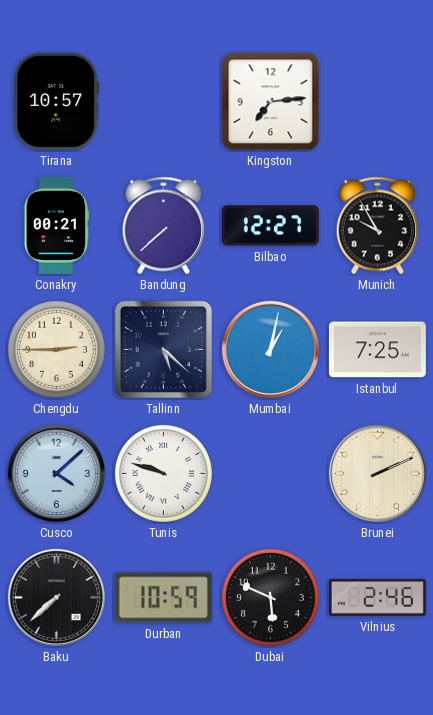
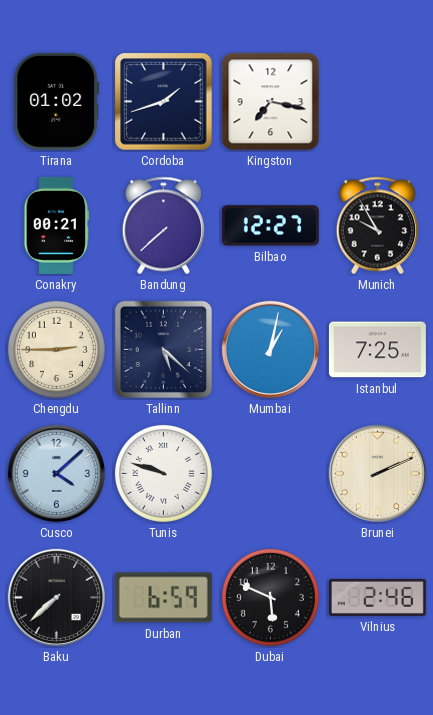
Tirana: 10:57 -> 01:02
Cordoba: none -> 1:42
Kingston: 7:14 -> 7:17
Durban: 10:59 -> 6:59
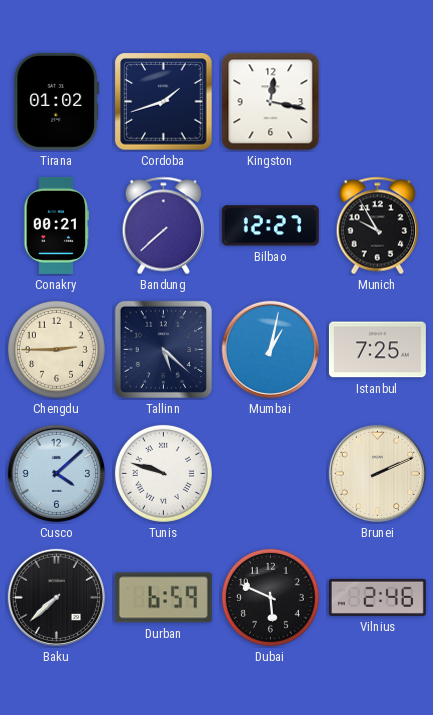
Kingston: 7:17 -> 12:17
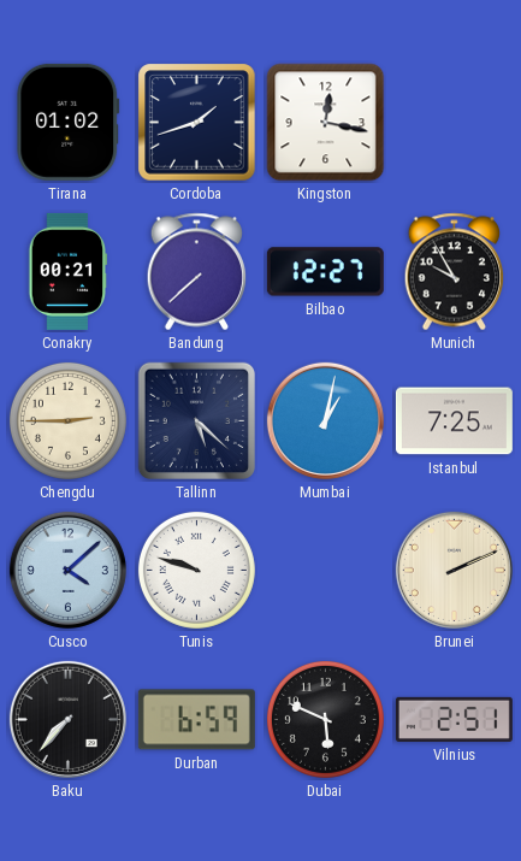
Baku: 7:38 -> 7:37
Vilnius: 2:46 -> 2:51
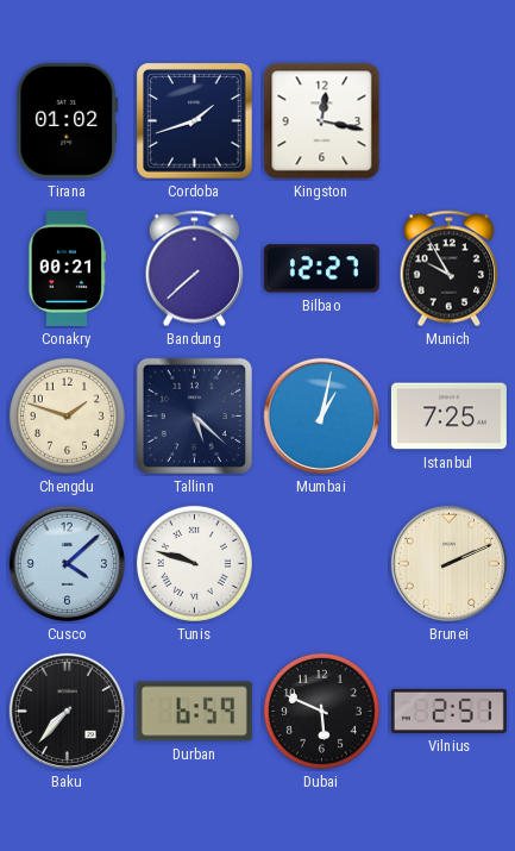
Chengdu: 2:45 -> 1:48
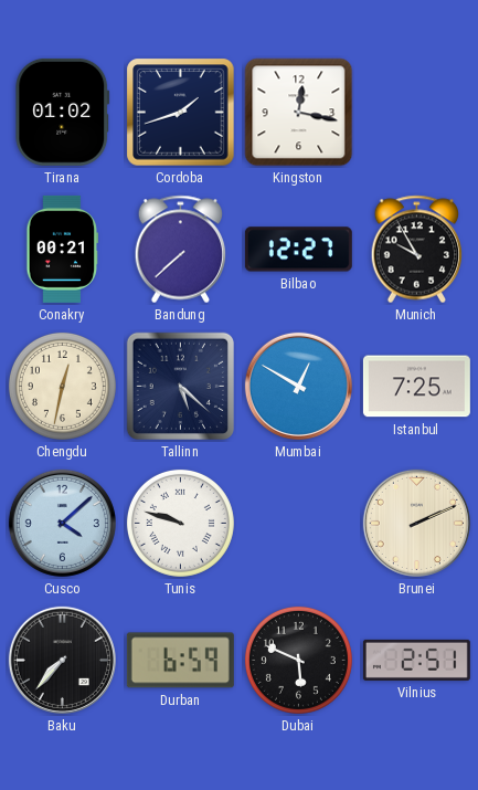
Chengdu: 1:48 -> 12:32
Mumbai: 1:02 -> 12:50
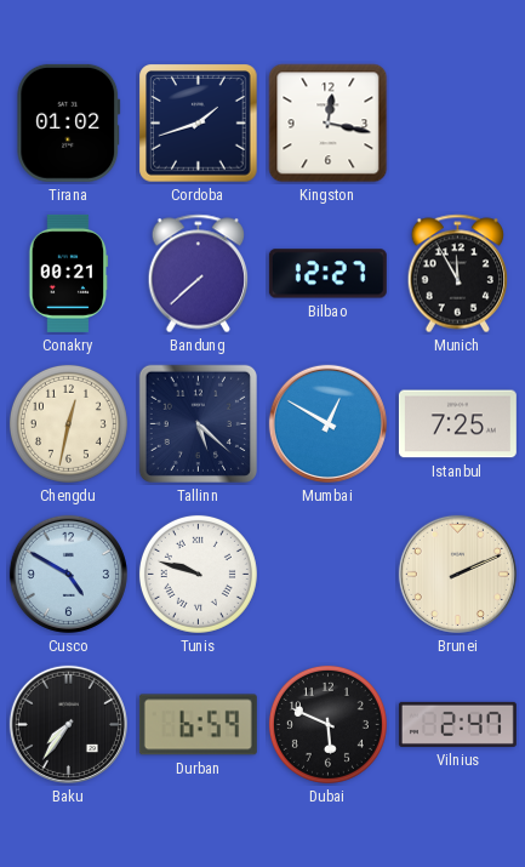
Munich: 9:55 -> 11:55
Cusco: 4:08 -> 4:50
Baku: 7:37 -> 7:36
Vilnius: 2:51 -> 2:47
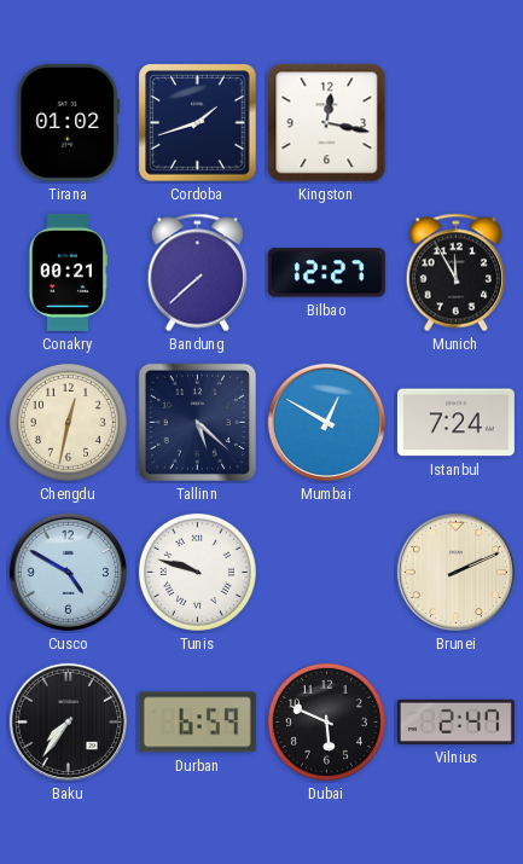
Istanbul: 7:25 -> 7:24
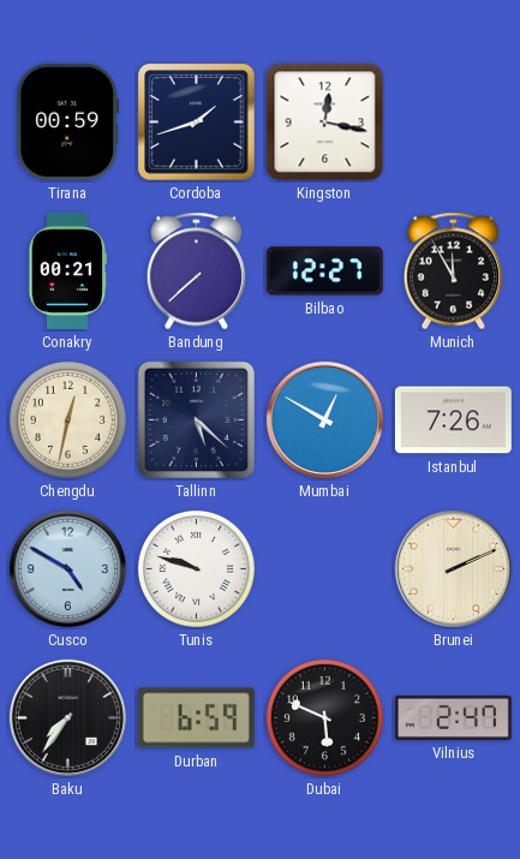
Tirana: 01:02 -> 00:59
Istanbul: 7:24 -> 7:26
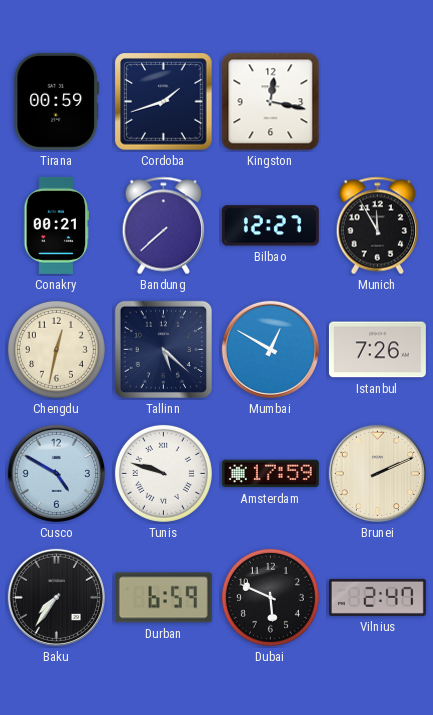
Amsterdam: none -> 17:59
